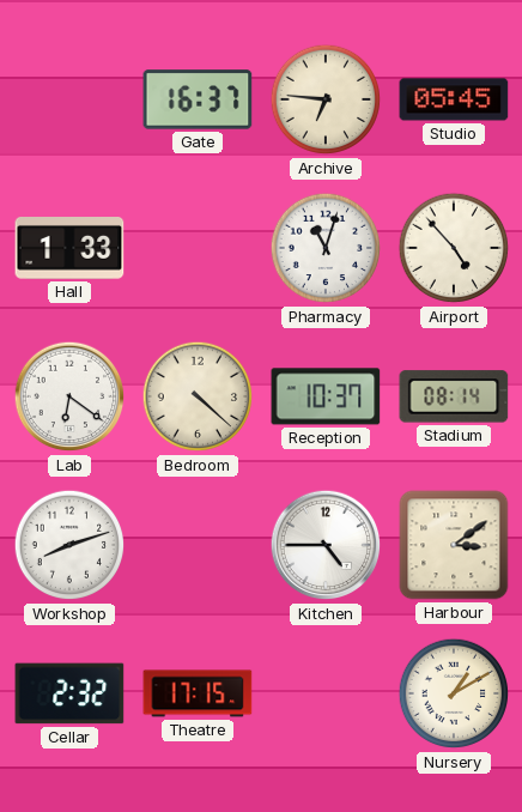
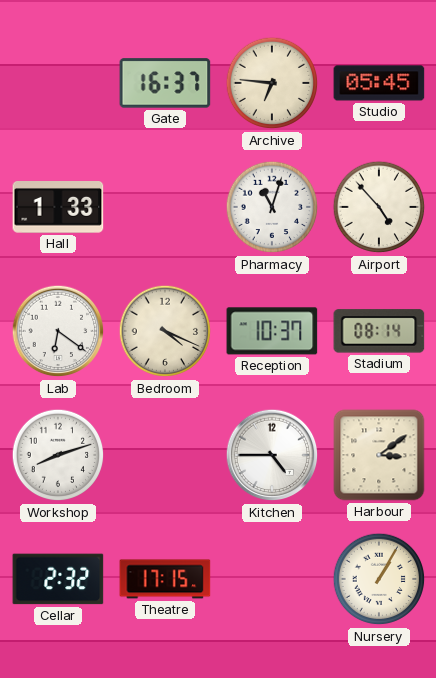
Bedroom: 4:22 -> 4:19
Nursery: 1:10 -> 1:05
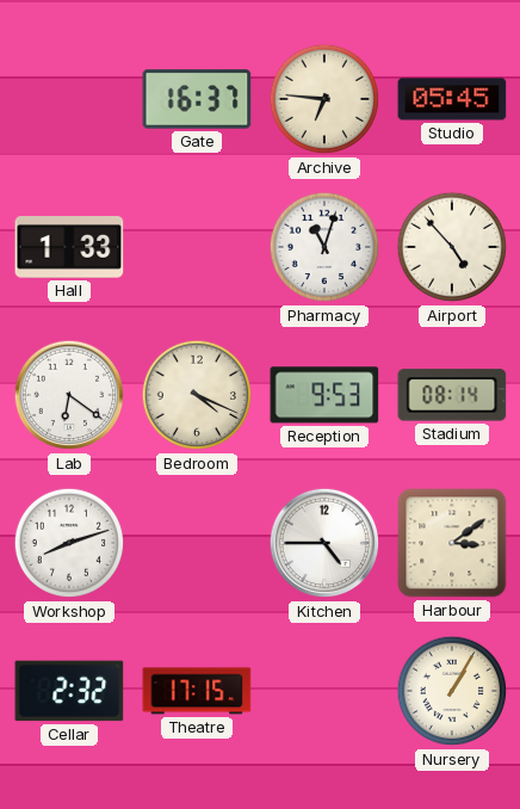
Reception: 10:37 -> 9:53
